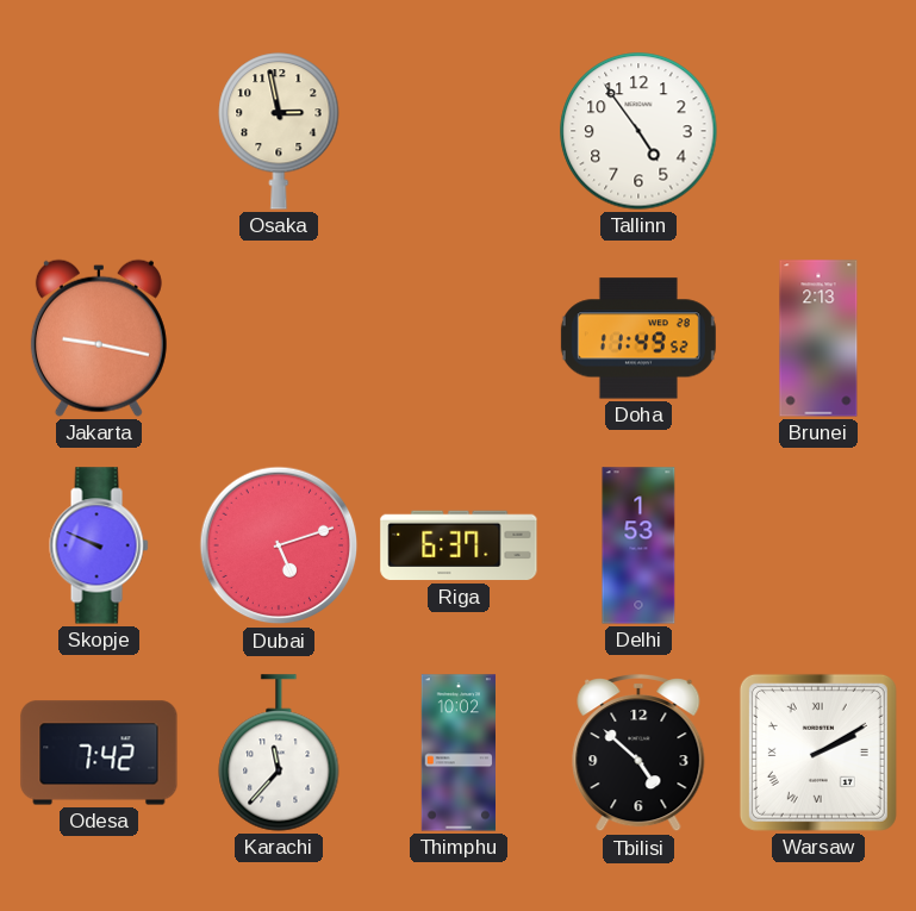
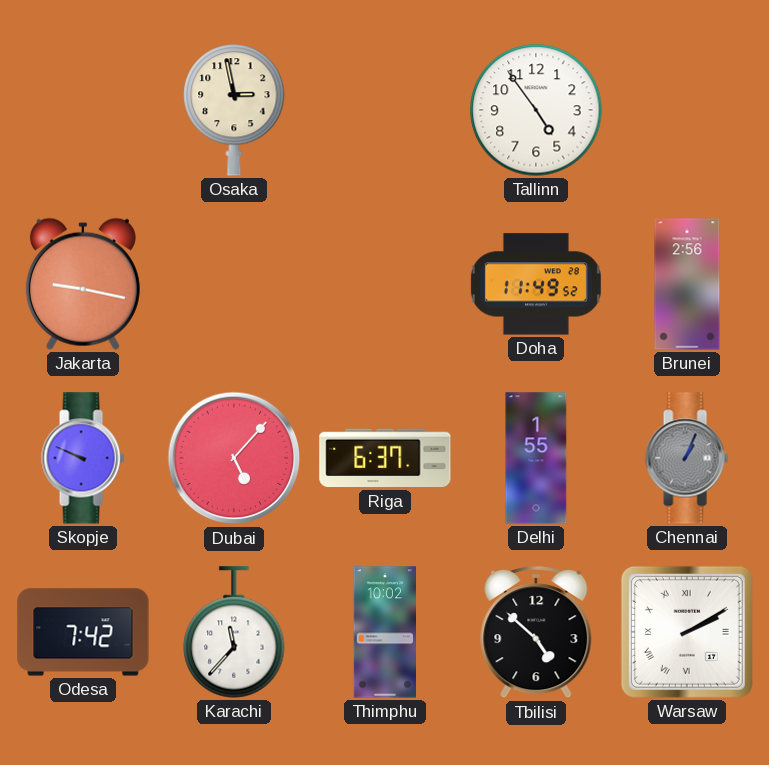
Brunei: 2:13 -> 2:56
Dubai: 5:12 -> 5:07
Delhi: 1:53 -> 1:55
Chennai: none -> 1:04
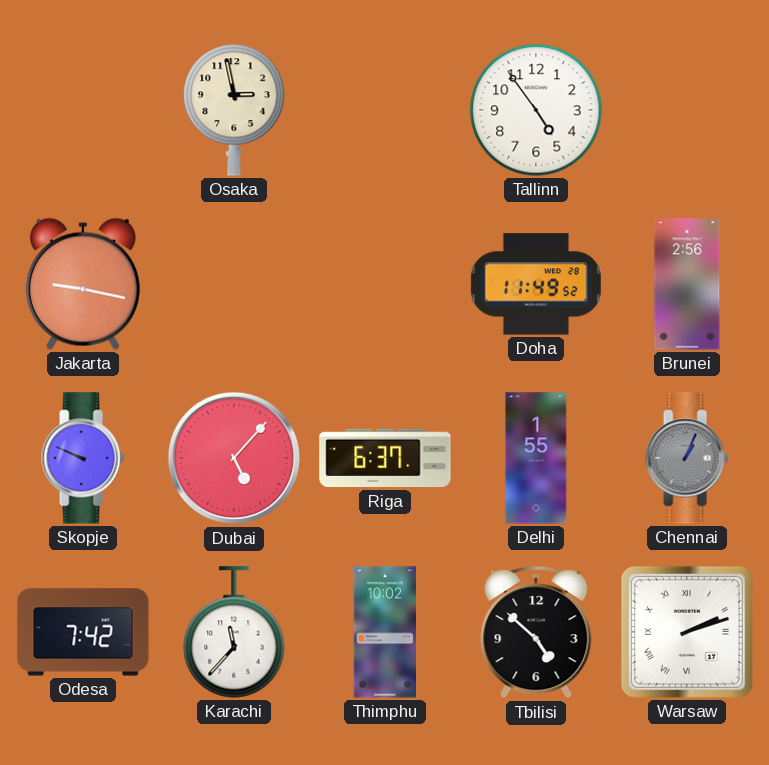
Warsaw: 2:10 -> 2:12
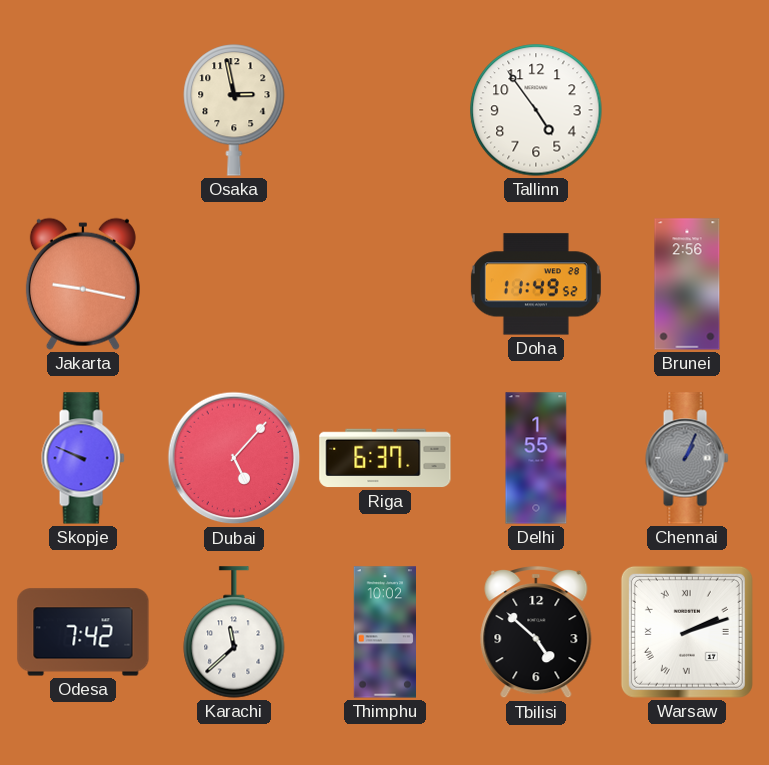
Karachi: 11:37 -> 11:38
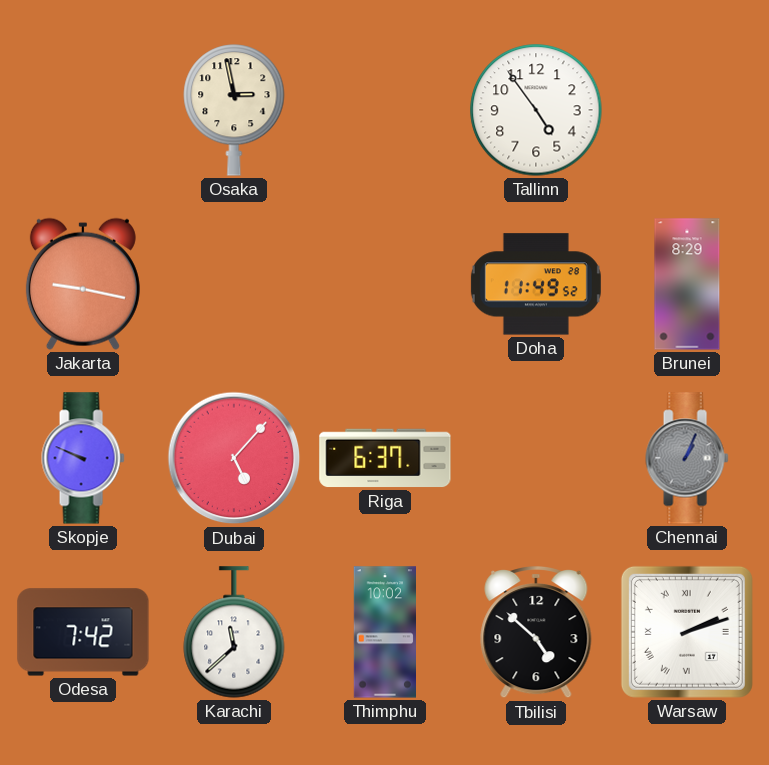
Brunei: 2:56 -> 8:29
Delhi: 1:55 -> none
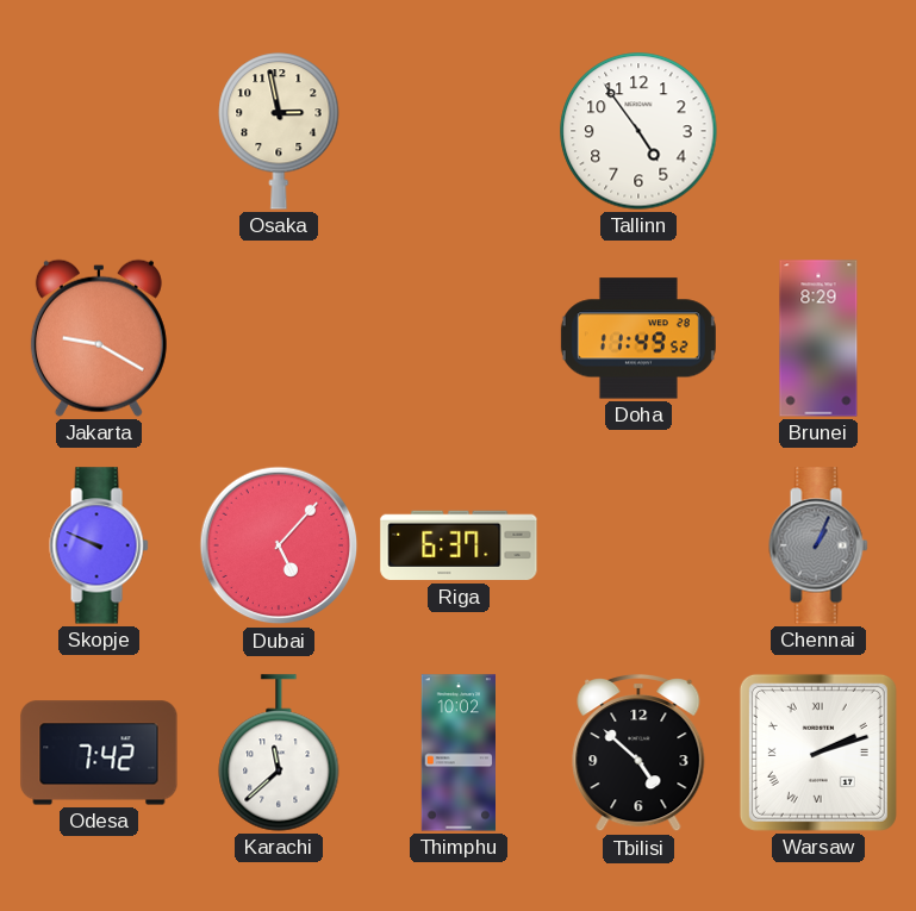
Jakarta: 9:17 -> 9:20
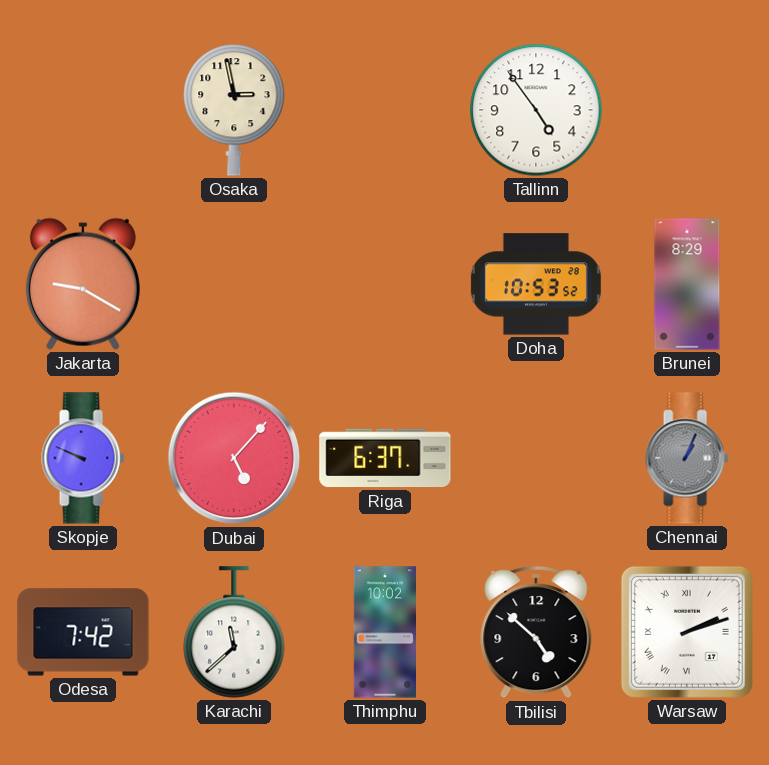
Doha: 11:49 -> 10:53
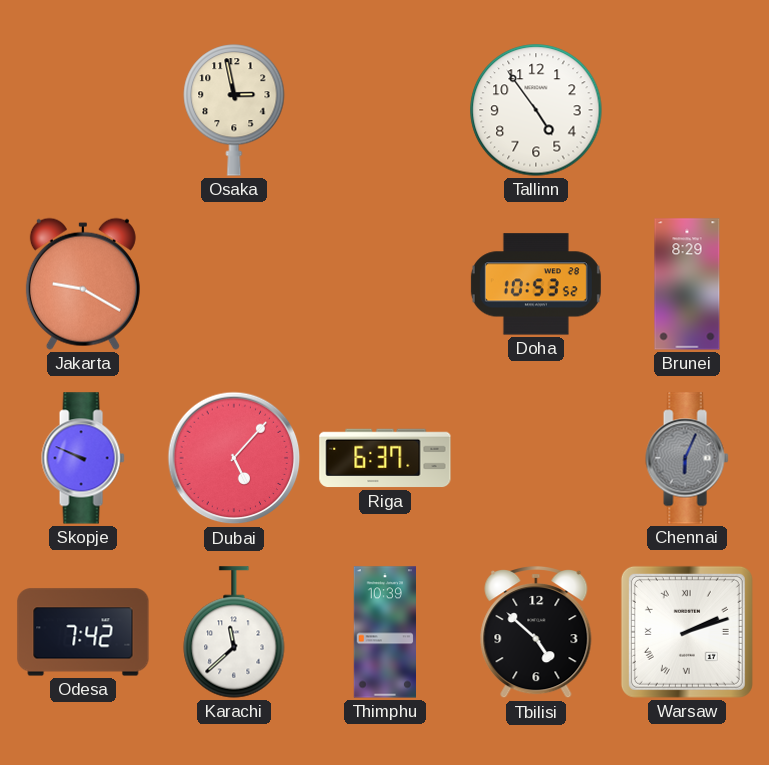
Chennai: 1:04 -> 6:04
Thimphu: 10:02 -> 10:39
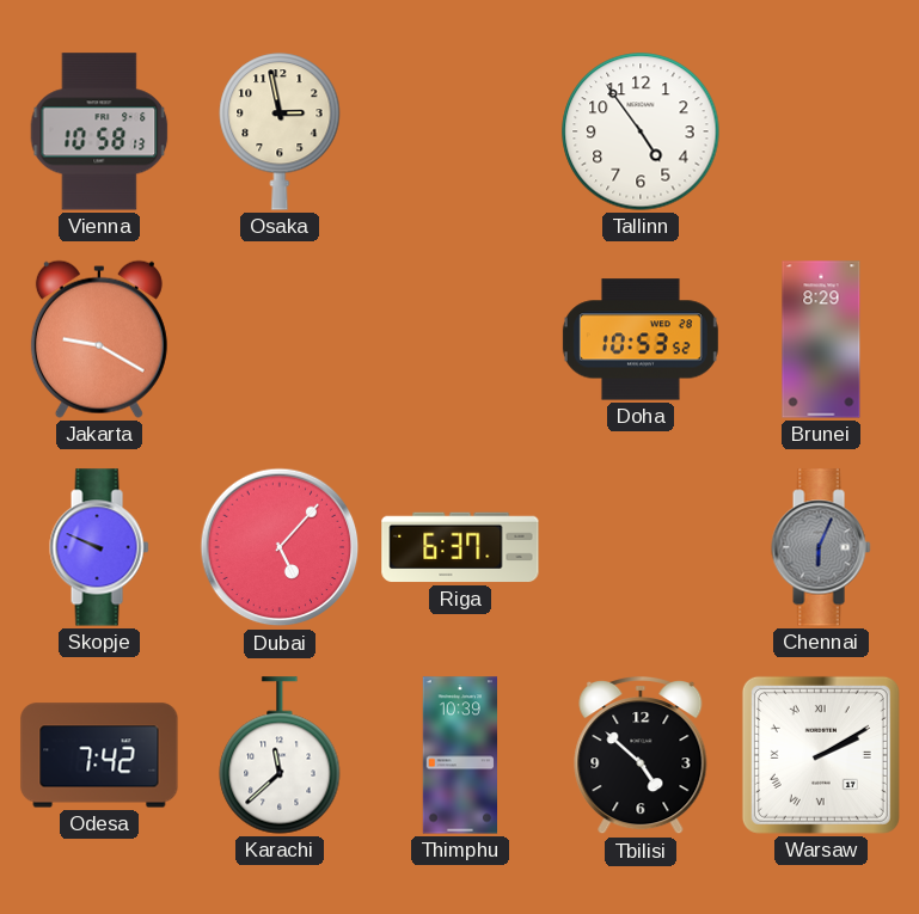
Vienna: none -> 10:58
Warsaw: 2:12 -> 2:10
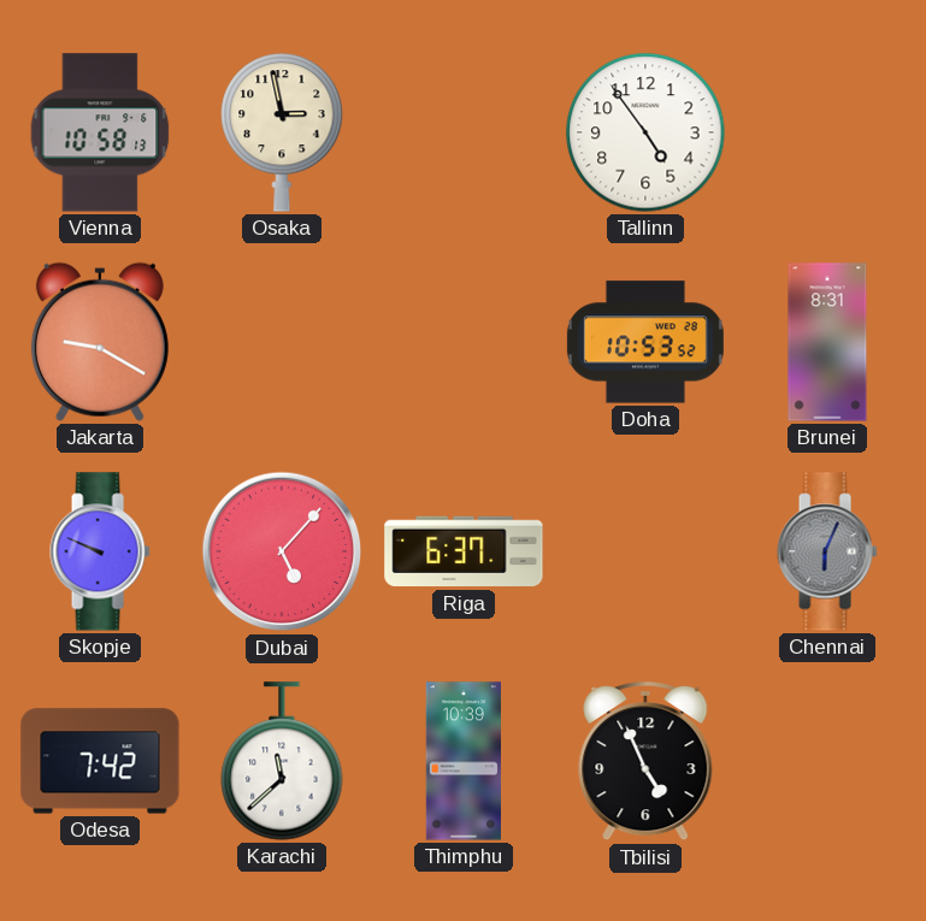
Brunei: 8:29 -> 8:31
Tbilisi: 4:52 -> 4:56
Warsaw: 2:10 -> none
